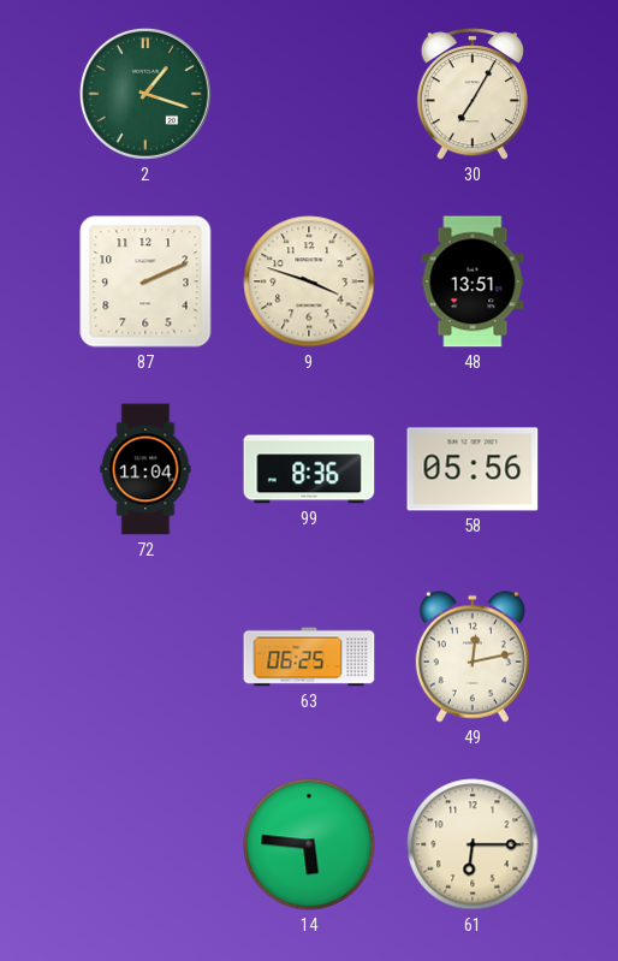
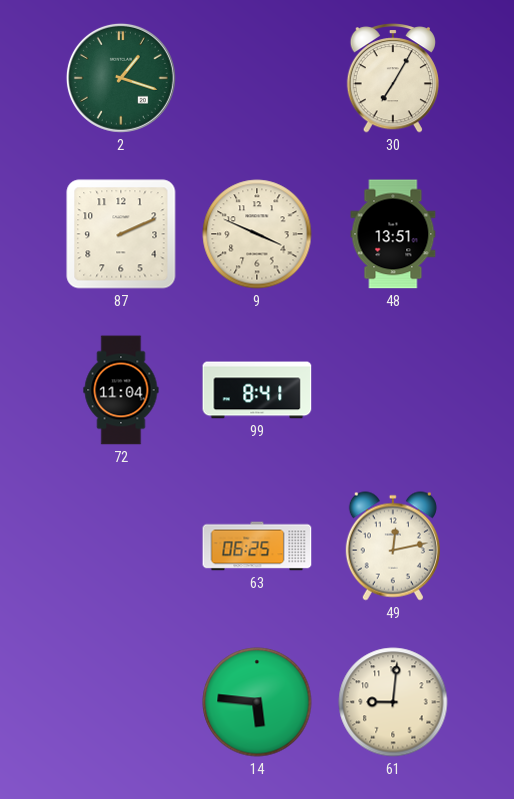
9: 3:48 -> 3:49
99: 8:36 -> 8:41
58: 05:56 -> none
61: 6:15 -> 9:01
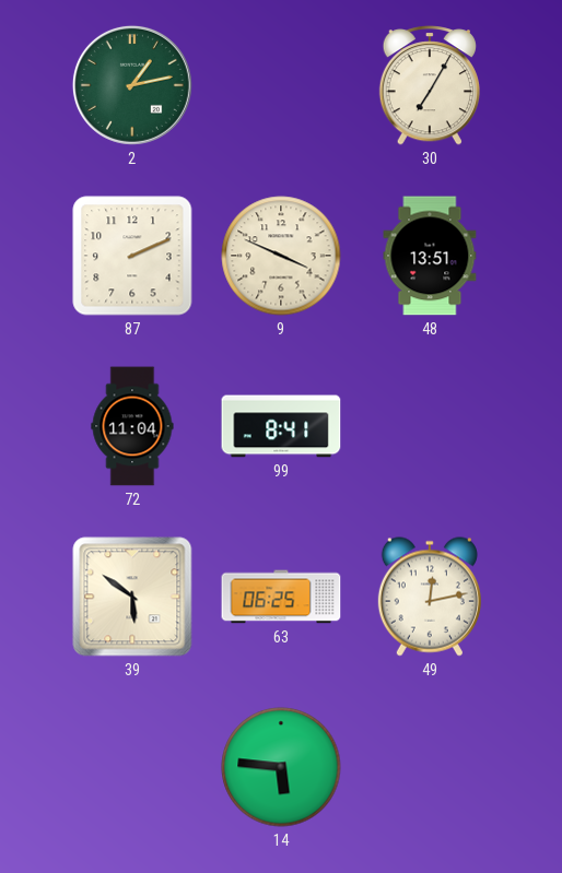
2: 1:18 -> 1:13
39: none -> 5:51
61: 9:01 -> none
